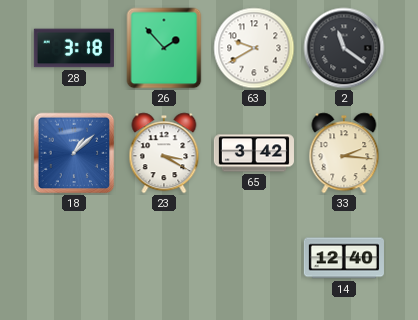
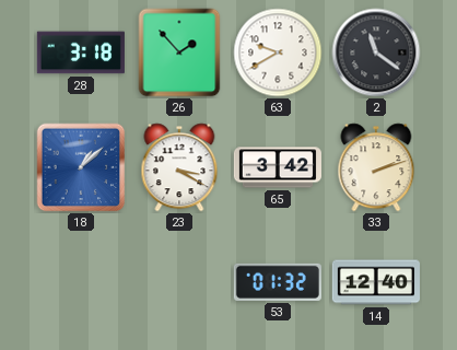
33: 2:16 -> 2:12
53: none -> 01:32
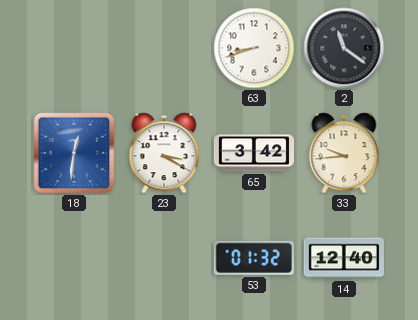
28: 3:18 -> none
26: 1:53 -> none
63: 9:40 -> 8:42
18: 1:08 -> 12:31
33: 2:12 -> 9:44
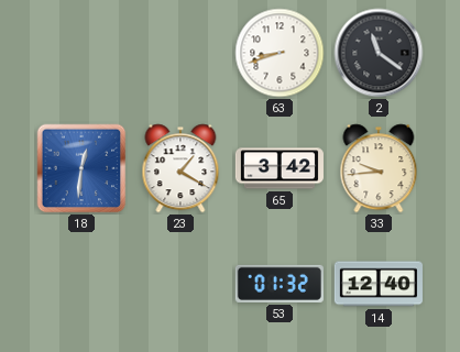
23: 3:20 -> 1:20
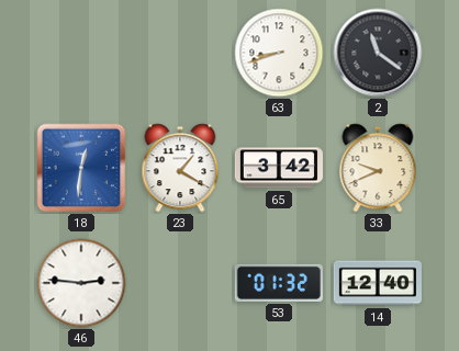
33: 9:44 -> 9:41
46: none -> 2:46
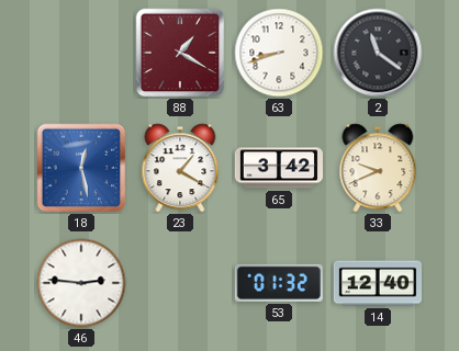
88: none -> 1:20
18: 12:31 -> 12:28
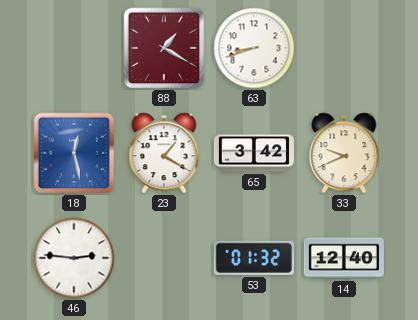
2: 11:21 -> none
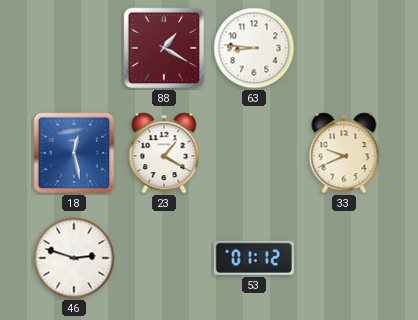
63: 8:42 -> 8:46
65: 3:42 -> none
46: 2:46 -> 2:48
53: 01:32 -> 01:12
14: 12:40 -> none
